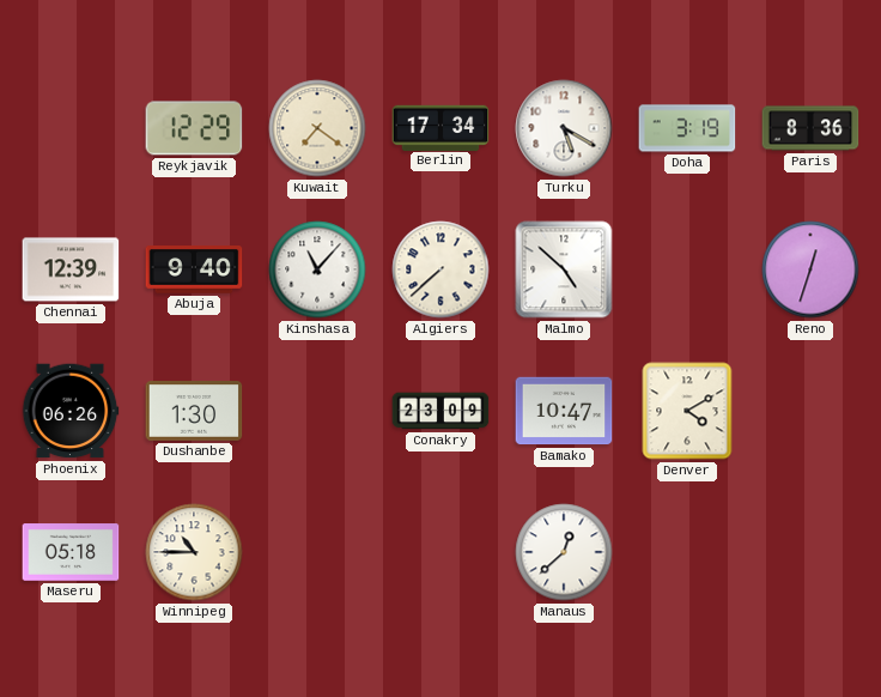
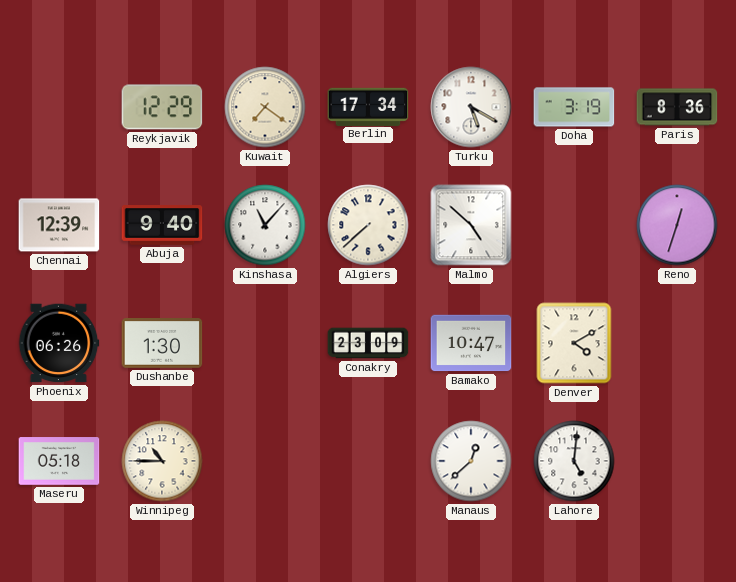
Lahore: none -> 5:01
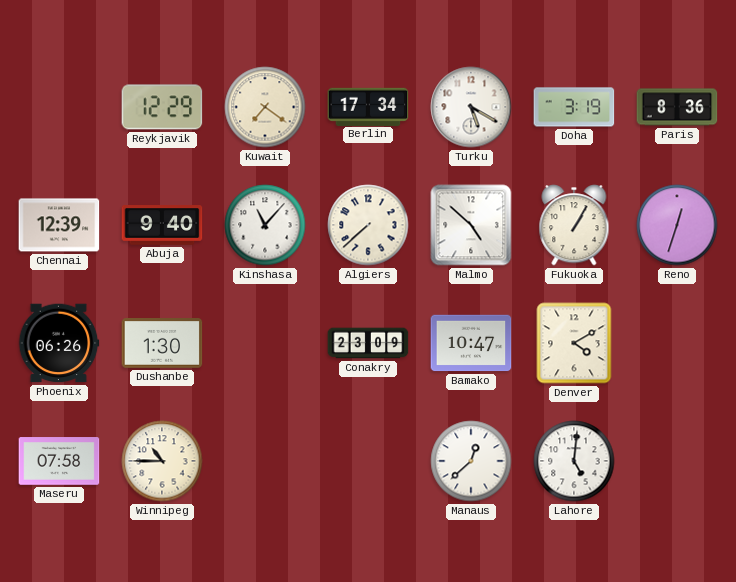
Fukuoka: none -> 1:05
Maseru: 05:18 -> 07:58
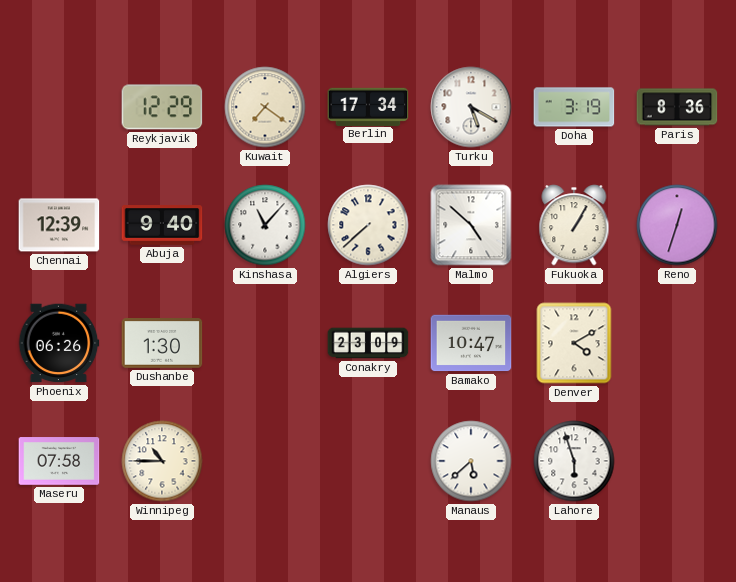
Manaus: 12:38 -> 5:38
Lahore: 5:01 -> 5:57
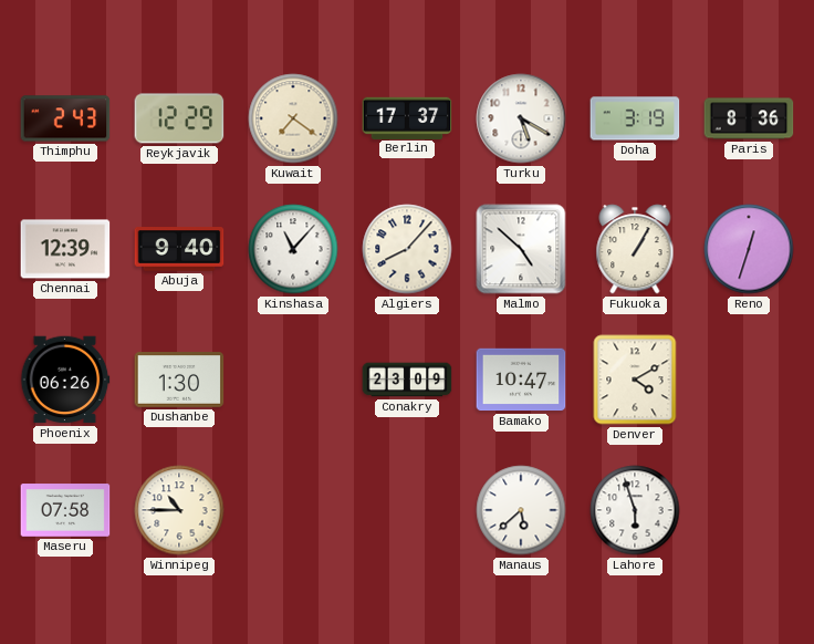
Thimphu: none -> 2:43
Berlin: 17:34 -> 17:37
Algiers: 7:38 -> 8:07
